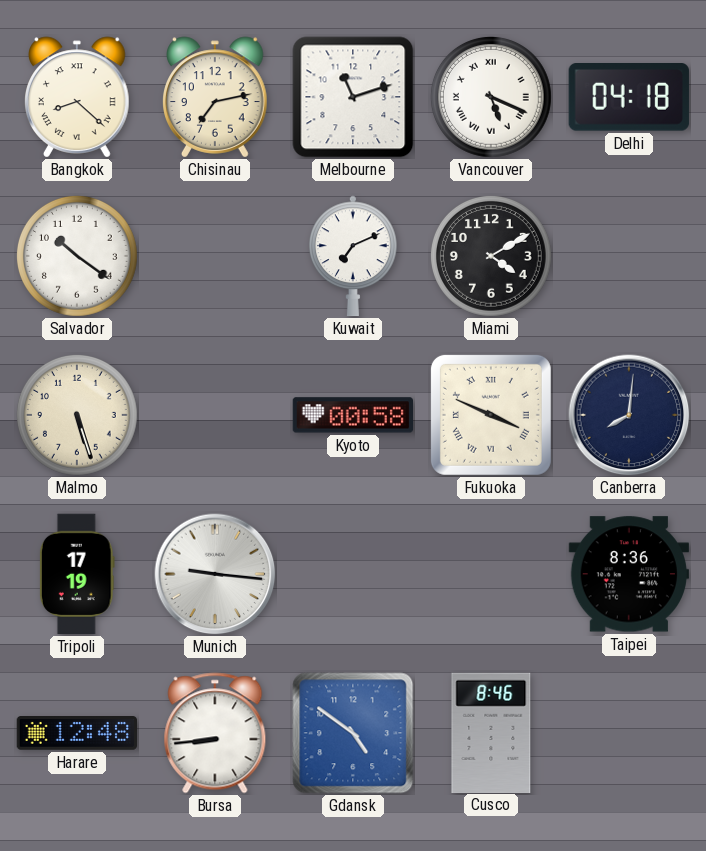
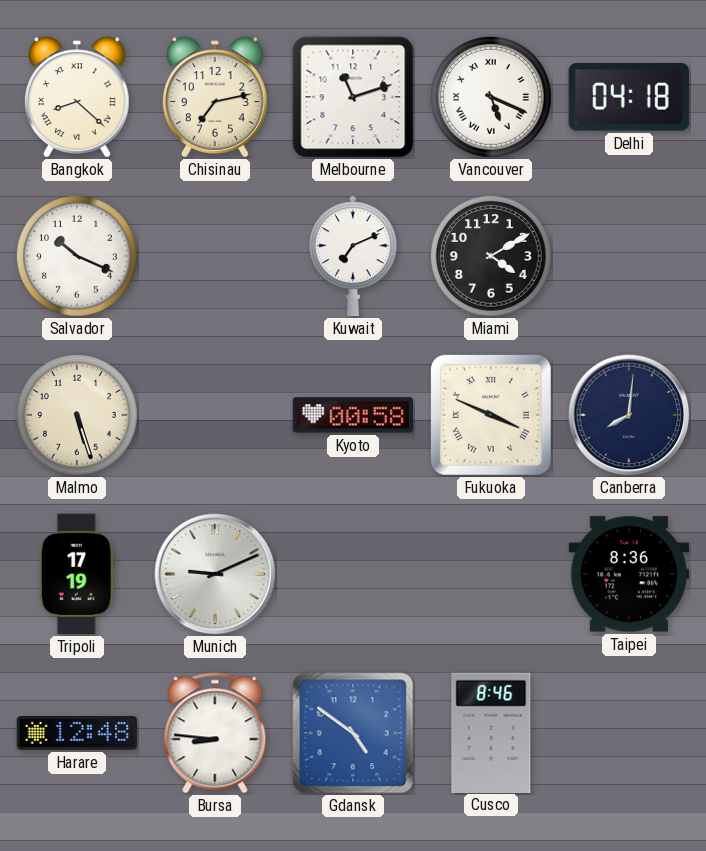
Salvador: 10:21 -> 10:19
Munich: 9:16 -> 9:11
Bursa: 8:44 -> 8:46
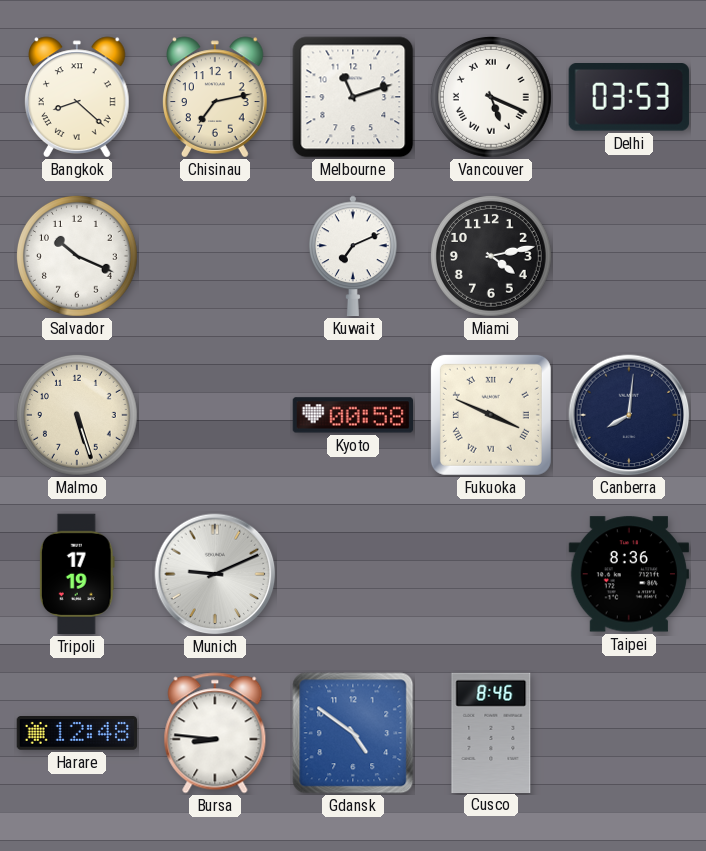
Delhi: 04:18 -> 03:53
Miami: 4:10 -> 4:13
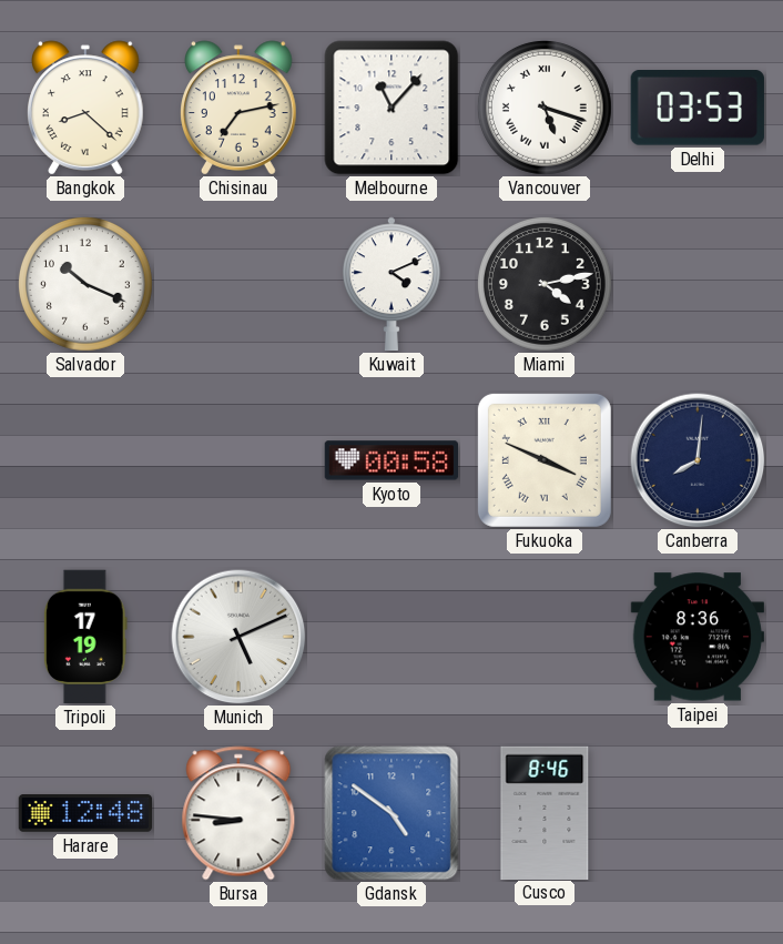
Melbourne: 11:12 -> 11:07
Vancouver: 5:19 -> 5:18
Kuwait: 7:11 -> 4:11
Malmo: 5:27 -> none
Munich: 9:11 -> 5:11
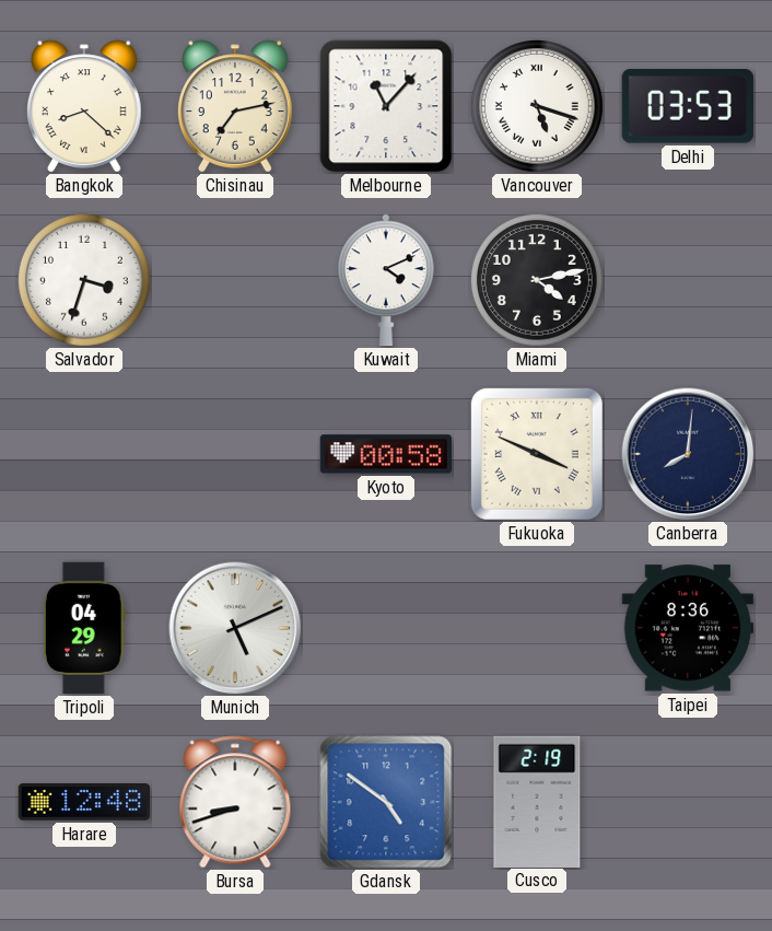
Salvador: 10:19 -> 3:33
Tripoli: 17:19 -> 04:29
Bursa: 8:46 -> 8:42
Cusco: 8:46 -> 2:19
